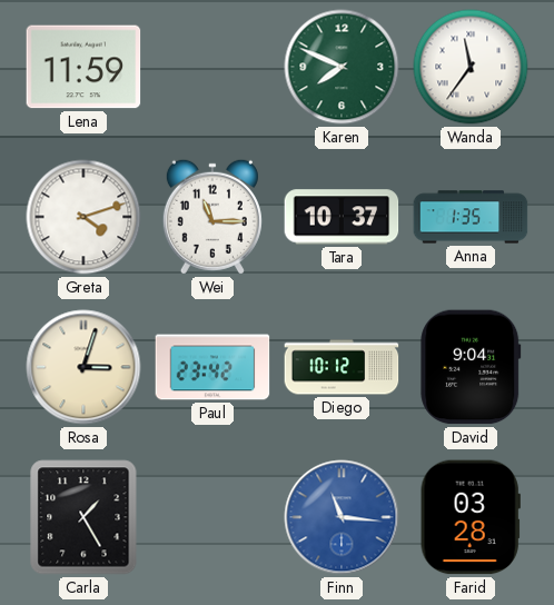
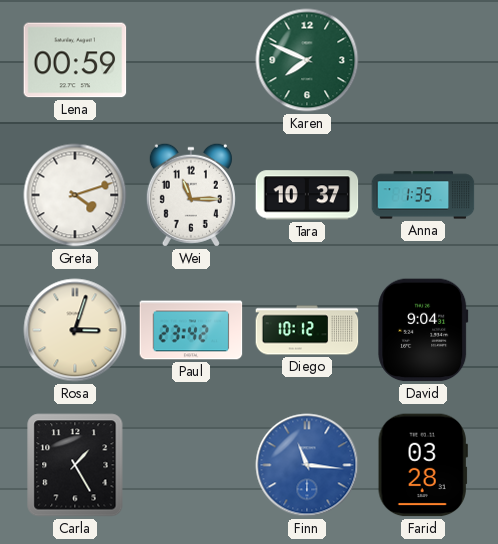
Lena: 11:59 -> 00:59
Wanda: 11:36 -> none
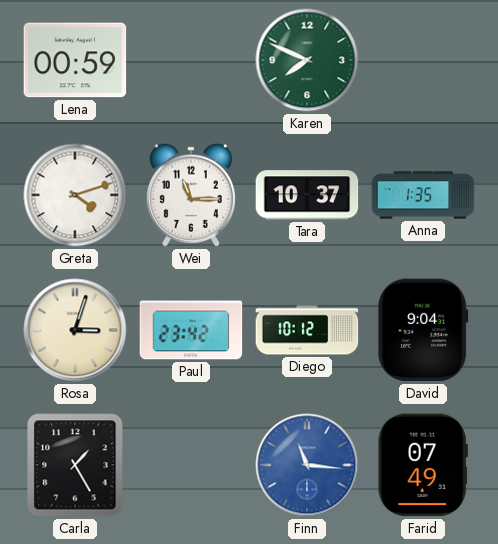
Farid: 03:28 -> 07:49
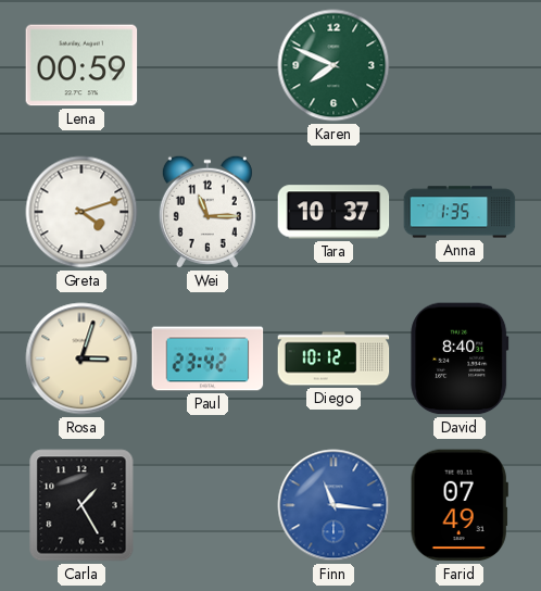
David: 9:04 -> 8:40
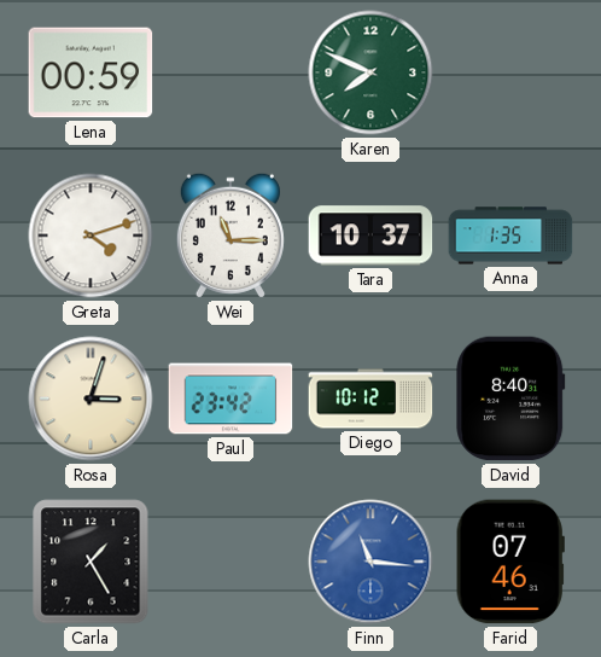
Farid: 07:49 -> 07:46
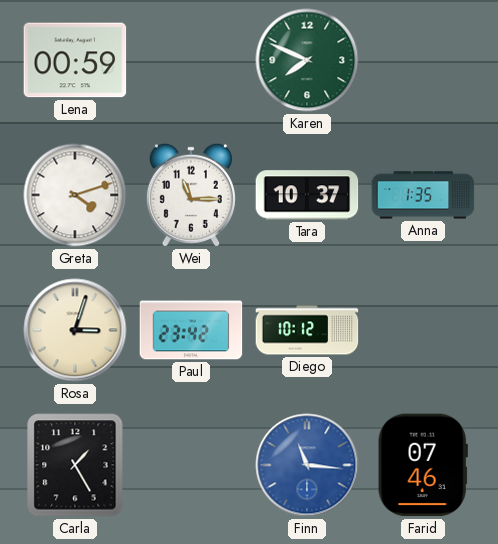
David: 8:40 -> none
